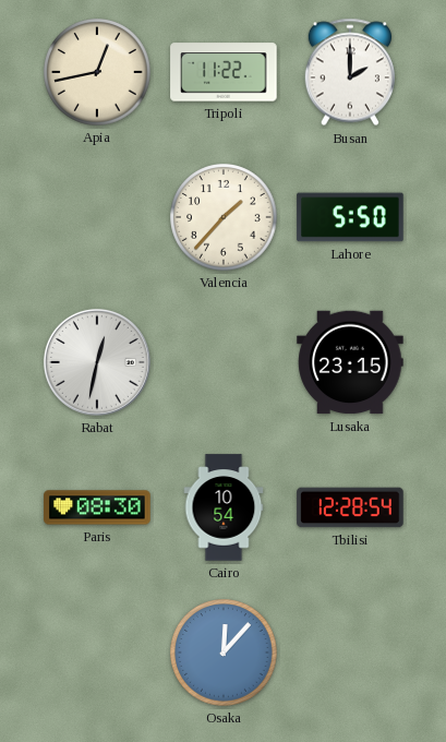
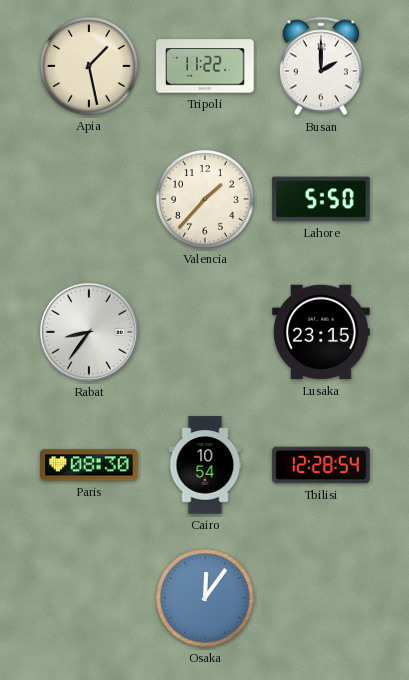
Apia: 12:43 -> 1:28
Rabat: 12:32 -> 8:36
Osaka: 12:07 -> 12:06
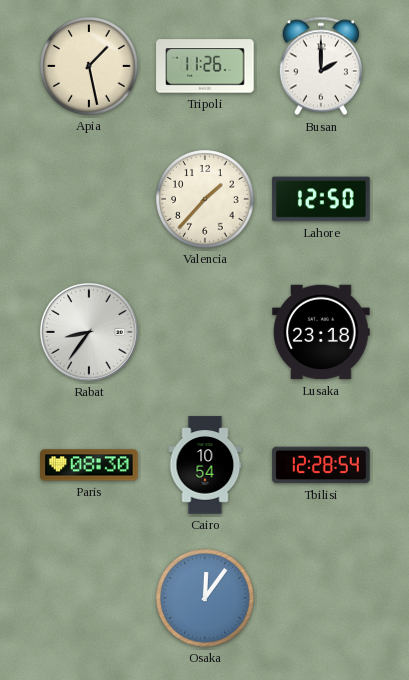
Tripoli: 11:22 -> 11:26
Lahore: 5:50 -> 12:50
Lusaka: 23:15 -> 23:18
